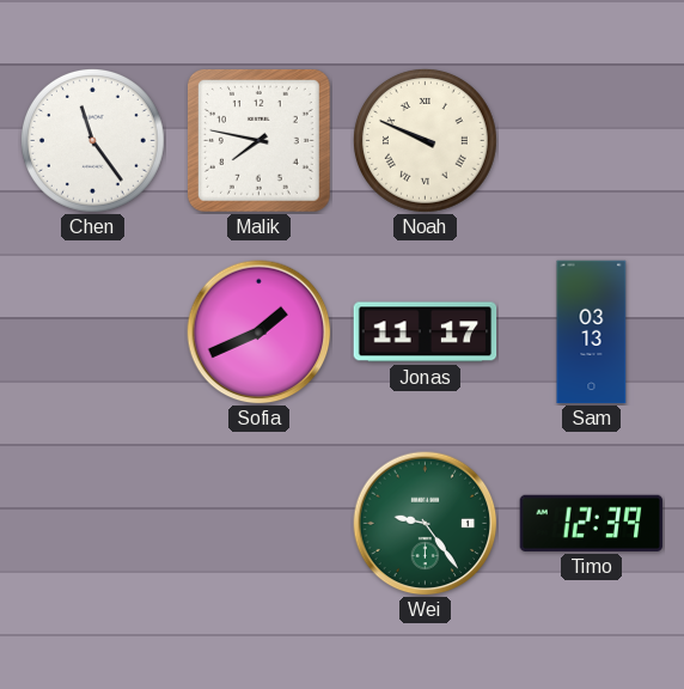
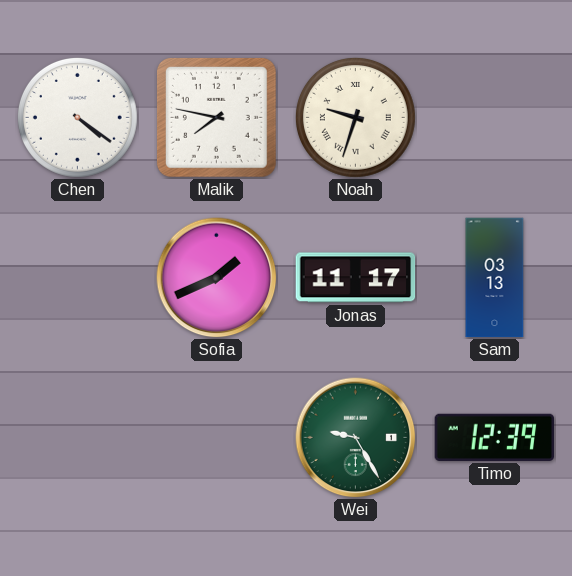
Chen: 11:24 -> 4:21
Noah: 9:49 -> 9:33
Wei: 9:24 -> 9:25
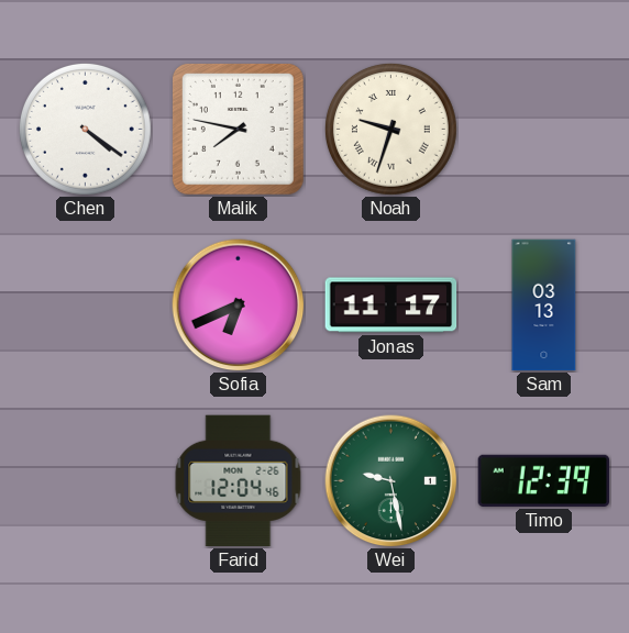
Sofia: 1:41 -> 6:41
Farid: none -> 12:04
Wei: 9:25 -> 9:28
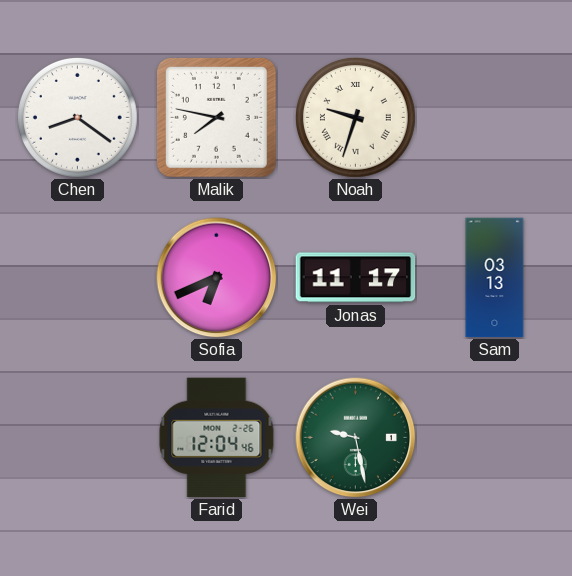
Chen: 4:21 -> 8:21
Timo: 12:39 -> none
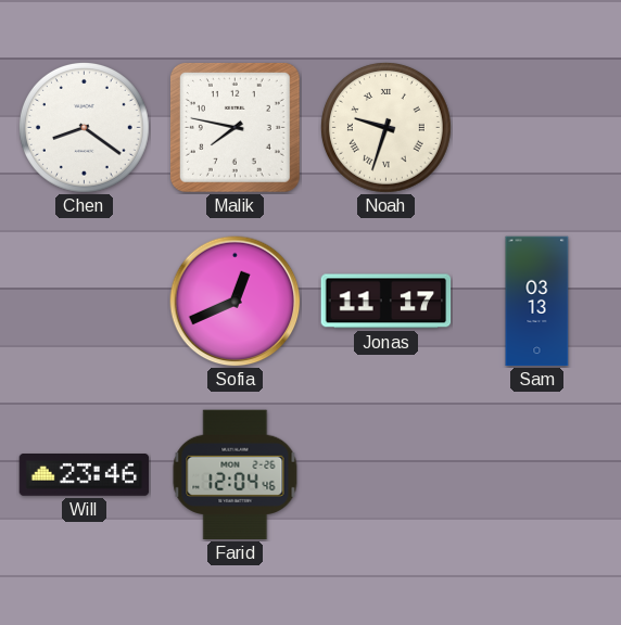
Sofia: 6:41 -> 12:41
Will: none -> 23:46
Wei: 9:28 -> none
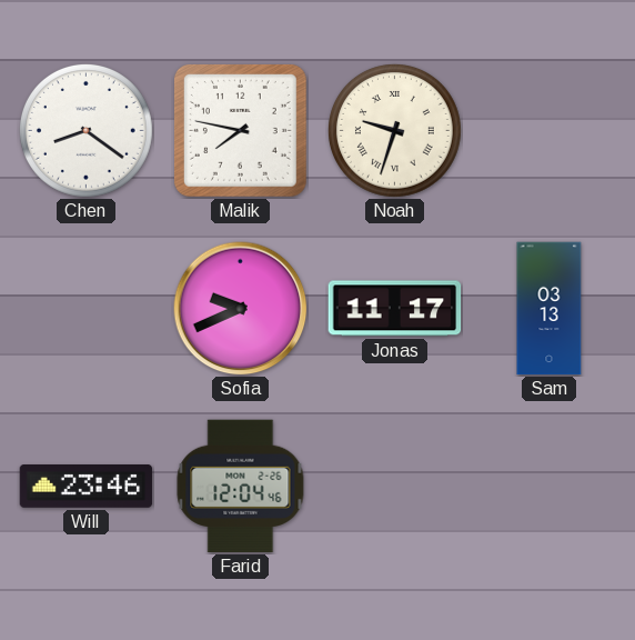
Sofia: 12:41 -> 9:41
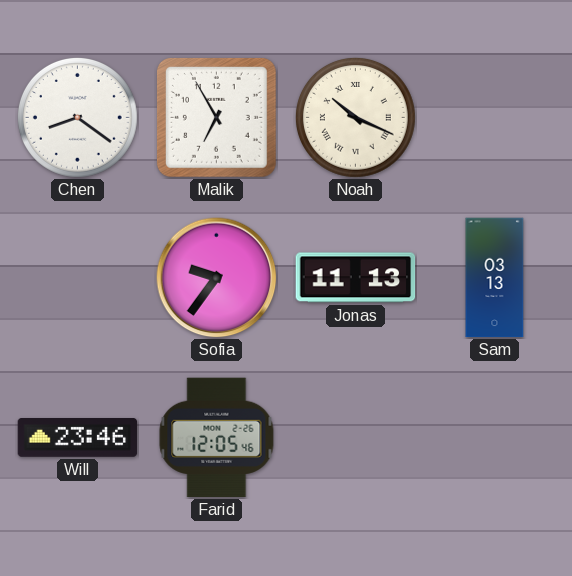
Malik: 7:47 -> 6:55
Noah: 9:33 -> 10:19
Sofia: 9:41 -> 9:36
Jonas: 11:17 -> 11:13
Farid: 12:04 -> 12:05
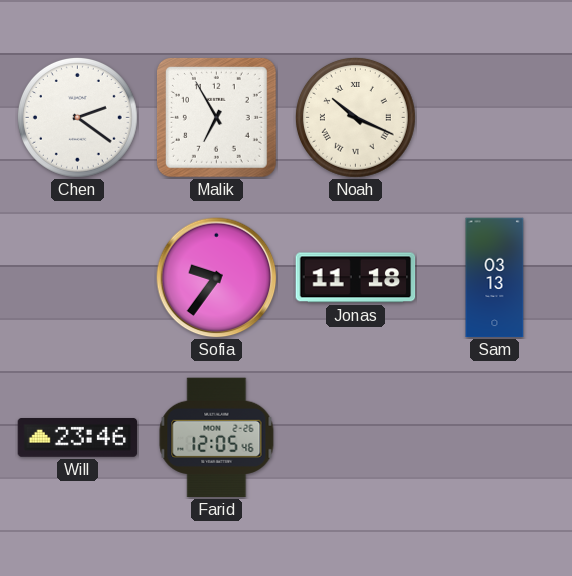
Chen: 8:21 -> 2:21
Jonas: 11:13 -> 11:18
